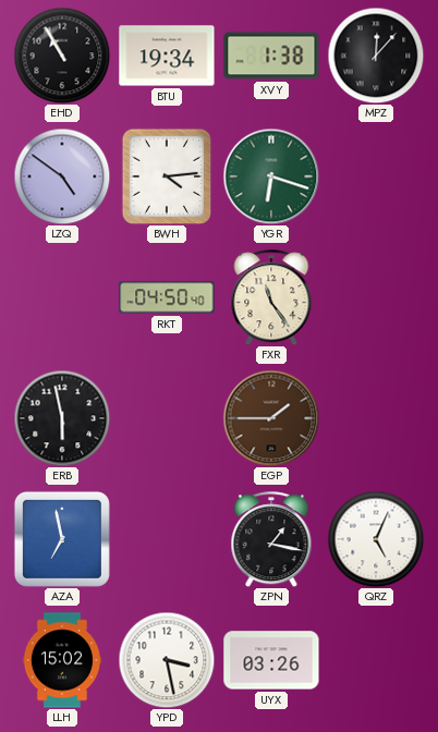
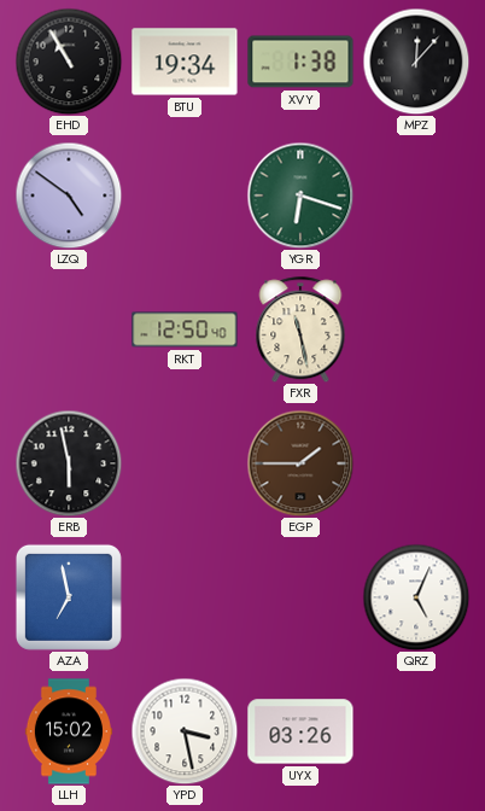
BWH: 4:14 -> none
RKT: 04:50 -> 12:50
FXR: 11:24 -> 11:28
ZPN: 1:17 -> none
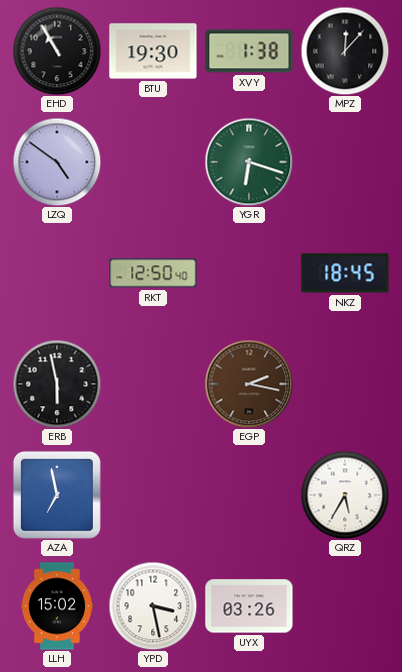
BTU: 19:34 -> 19:30
FXR: 11:28 -> none
NKZ: none -> 18:45
EGP: 1:45 -> 2:17
QRZ: 5:04 -> 5:35
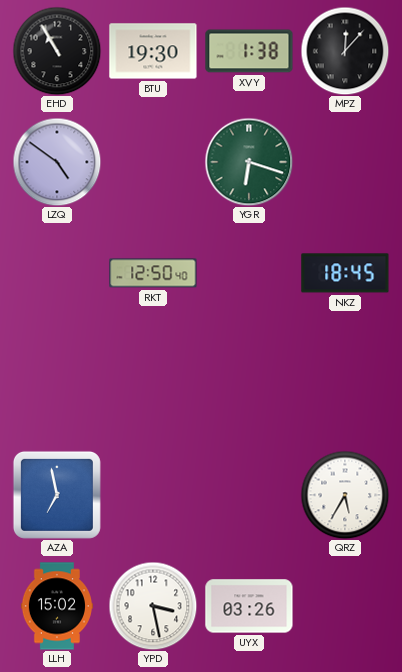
ERB: 5:58 -> none
EGP: 2:17 -> none
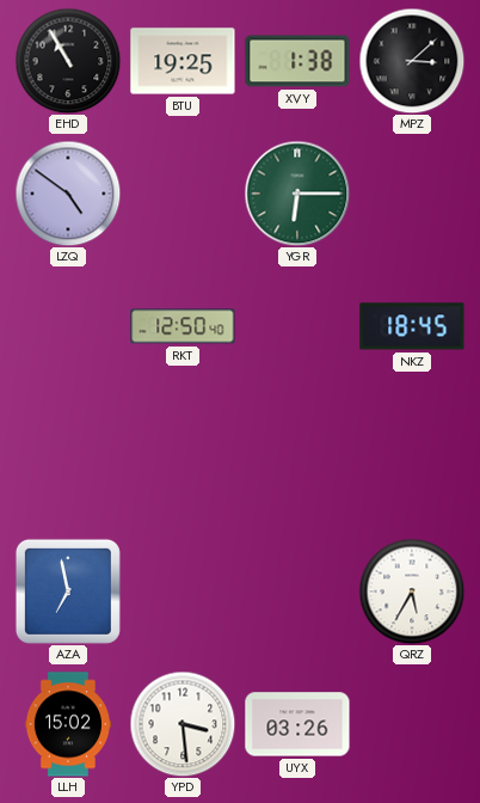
BTU: 19:30 -> 19:25
MPZ: 12:07 -> 3:08
YGR: 6:18 -> 6:15
YPD: 3:28 -> 3:29
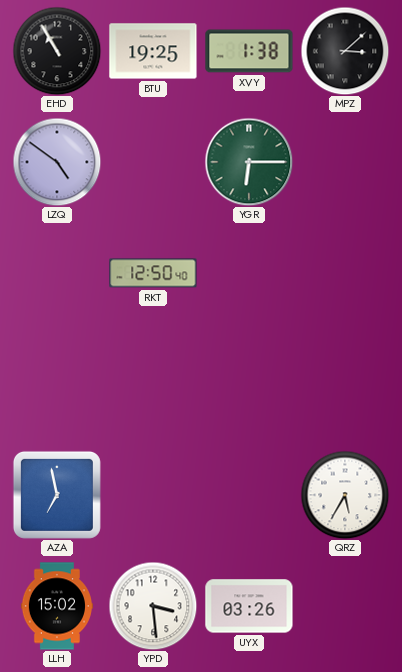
NKZ: 18:45 -> none
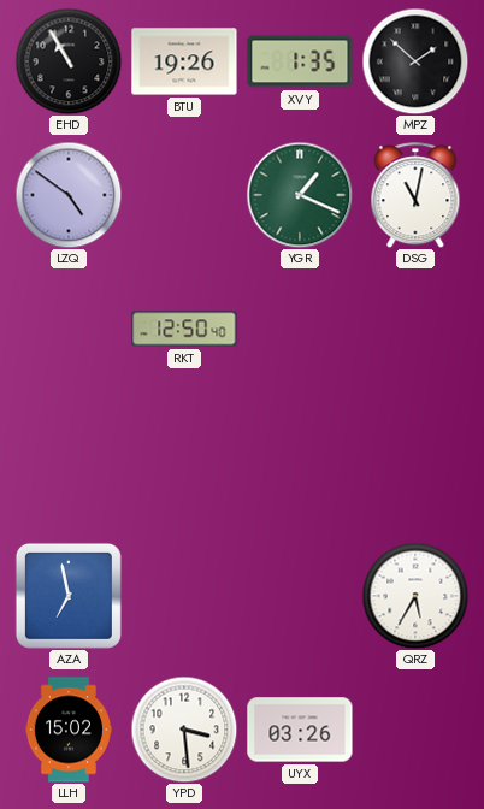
BTU: 19:25 -> 19:26
XVY: 1:38 -> 1:35
MPZ: 3:08 -> 1:52
YGR: 6:15 -> 1:19
DSG: none -> 11:02
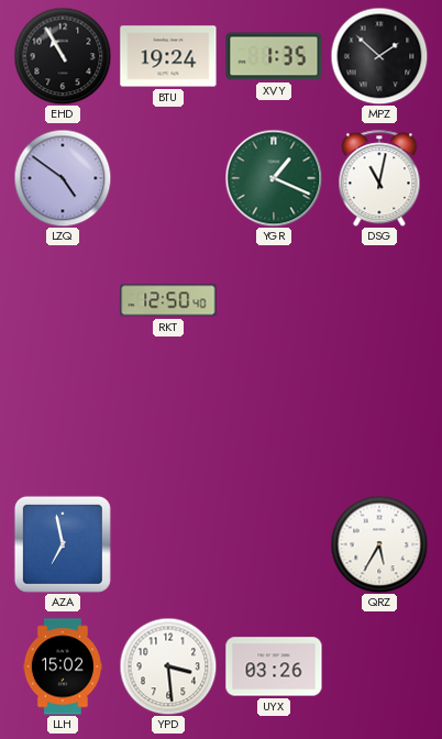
BTU: 19:26 -> 19:24
